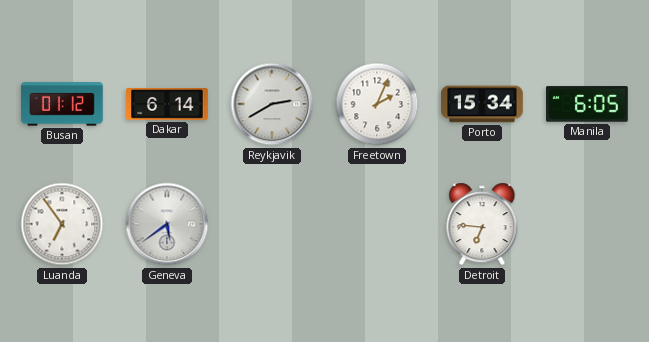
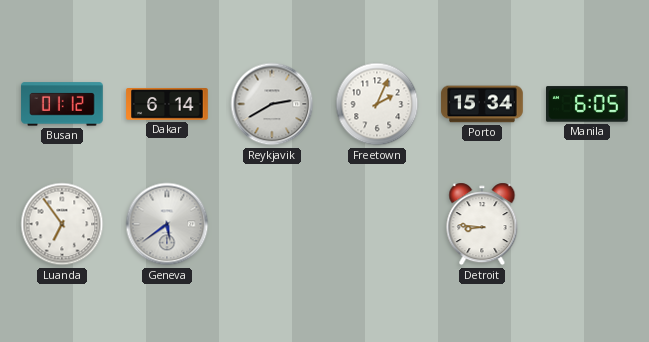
Detroit: 6:46 -> 8:46
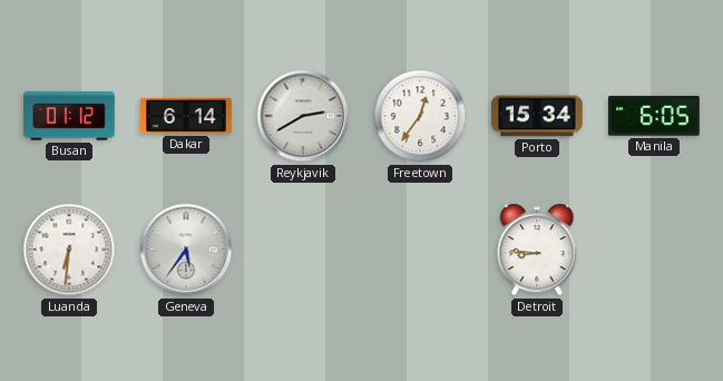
Freetown: 2:04 -> 12:36
Luanda: 6:54 -> 6:31
Geneva: 5:39 -> 5:36
